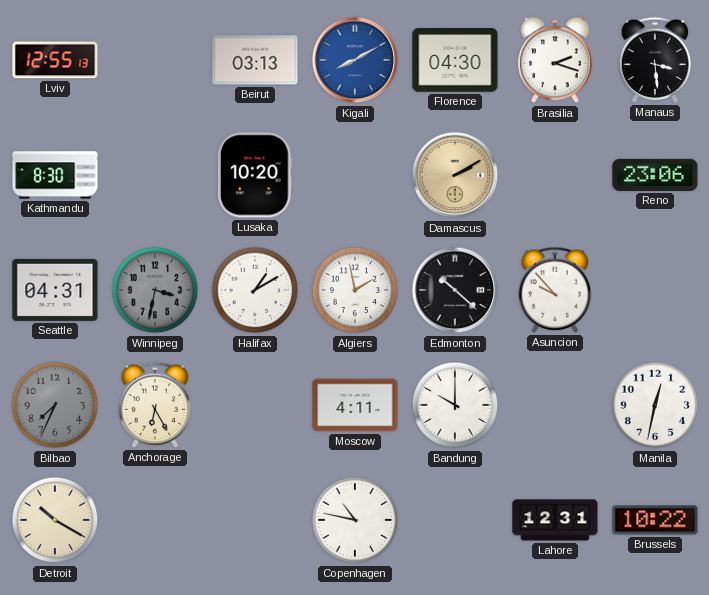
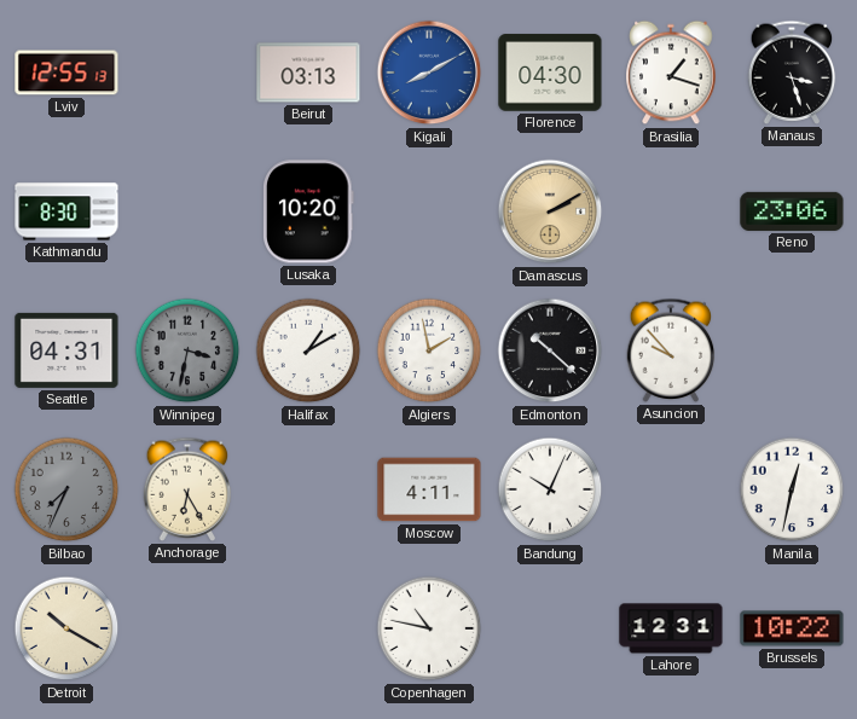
Brasilia: 2:18 -> 1:18
Manaus: 3:29 -> 3:27
Bandung: 10:00 -> 10:04
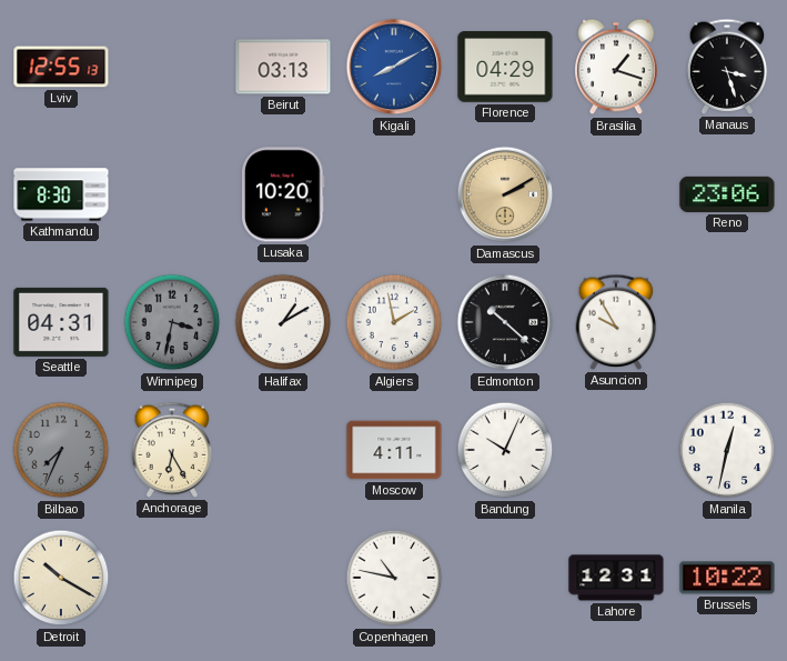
Florence: 04:30 -> 04:29
Asuncion: 9:53 -> 9:55
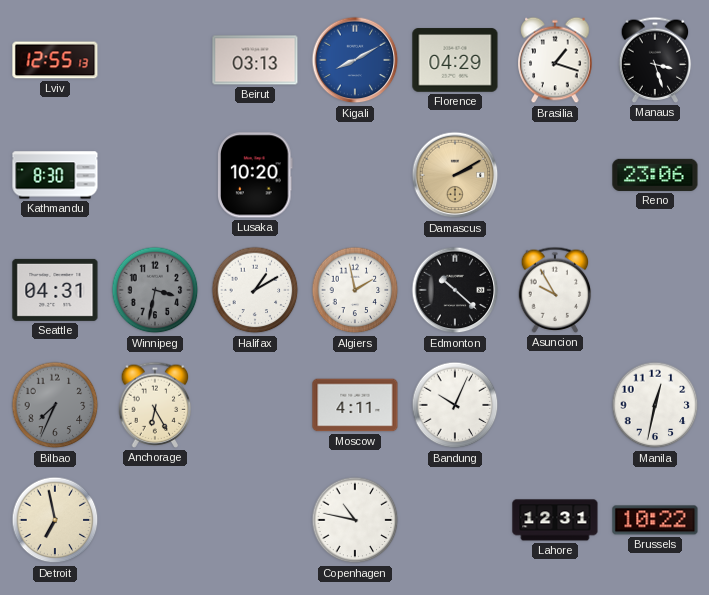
Detroit: 10:20 -> 6:58
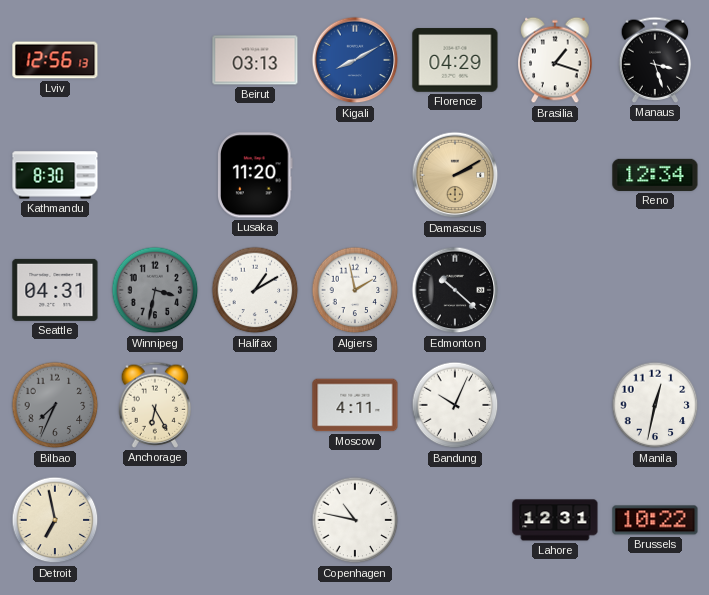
Lviv: 12:55 -> 12:56
Lusaka: 10:20 -> 11:20
Reno: 23:06 -> 12:34
Asuncion: 9:55 -> none
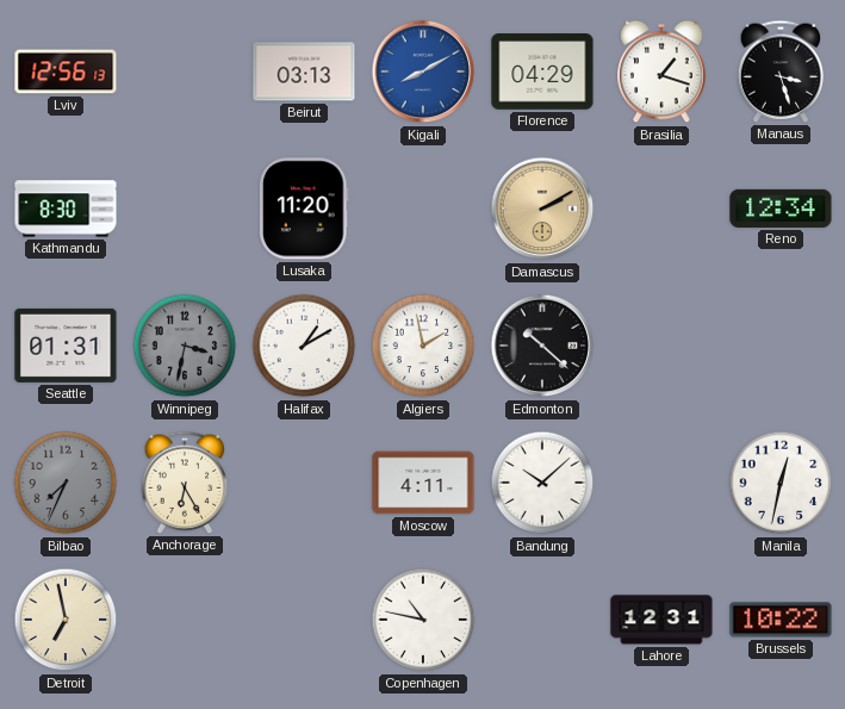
Seattle: 04:31 -> 01:31
Bandung: 10:04 -> 10:08
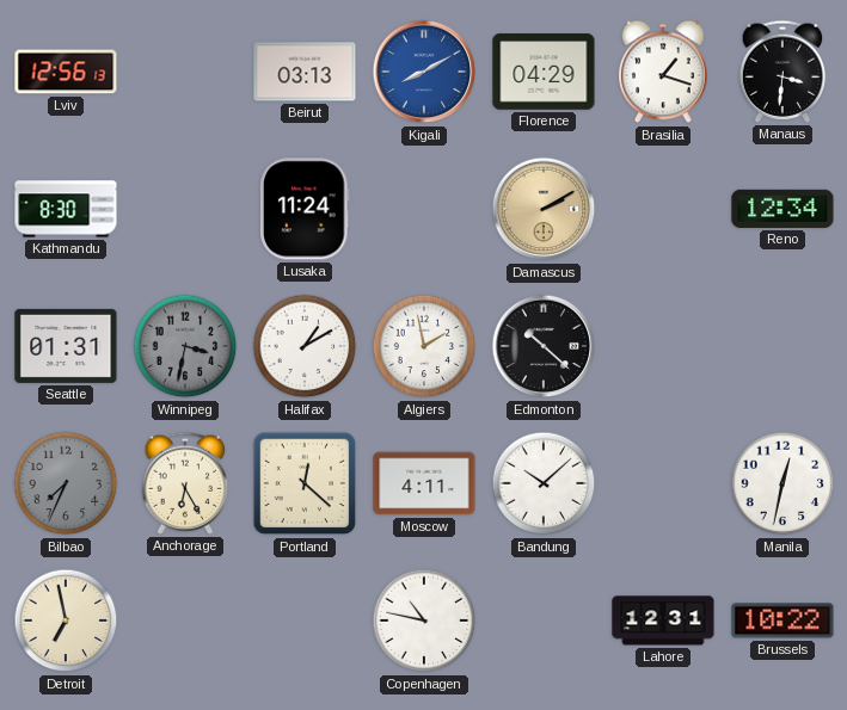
Manaus: 3:27 -> 3:31
Lusaka: 11:20 -> 11:24
Portland: none -> 12:22
